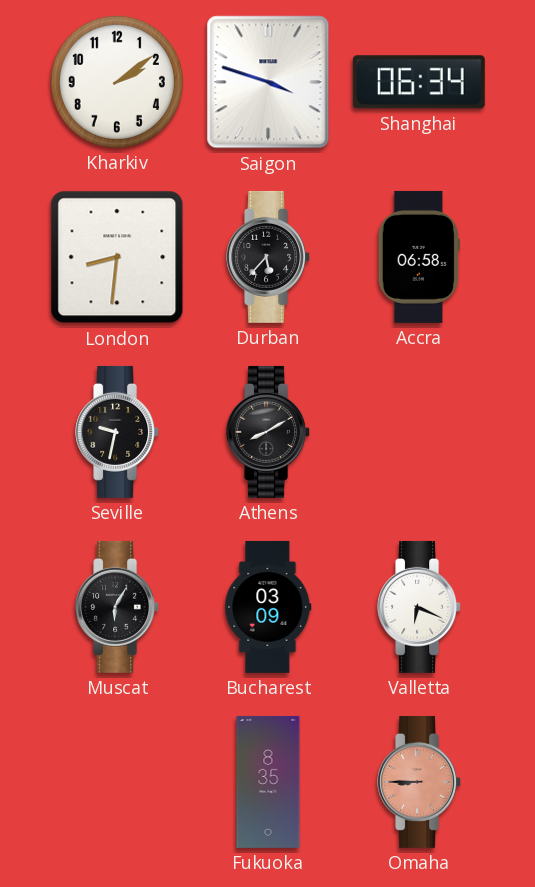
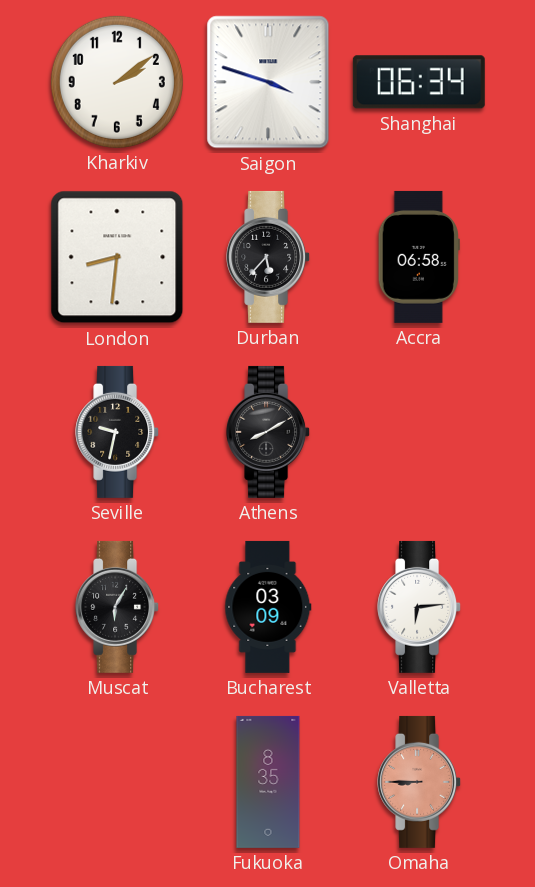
Valletta: 6:19 -> 6:14
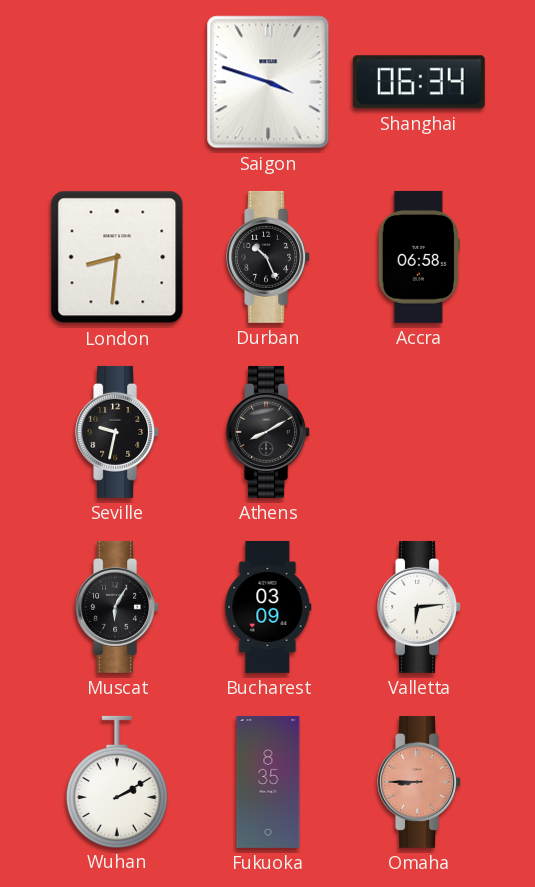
Kharkiv: 2:09 -> none
Durban: 5:37 -> 10:26
Wuhan: none -> 2:10
